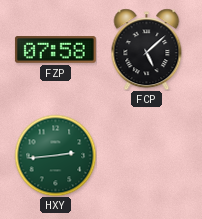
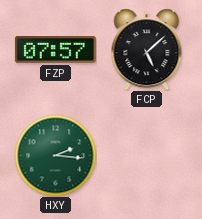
FZP: 07:58 -> 07:57
HXY: 2:44 -> 2:16
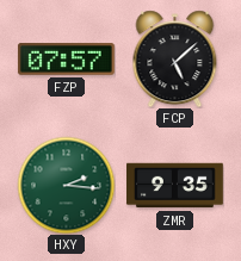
ZMR: none -> 9:35
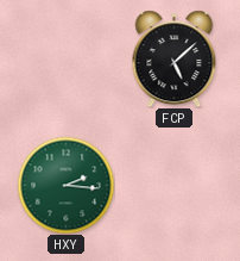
FZP: 07:57 -> none
ZMR: 9:35 -> none
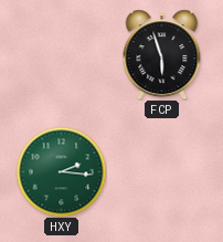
FCP: 5:08 -> 5:57
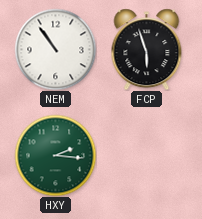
NEM: none -> 10:54
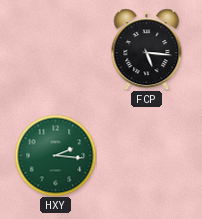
NEM: 10:54 -> none
FCP: 5:57 -> 5:16
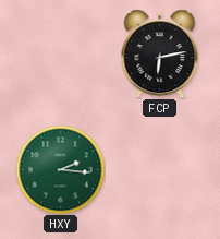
FCP: 5:16 -> 6:13
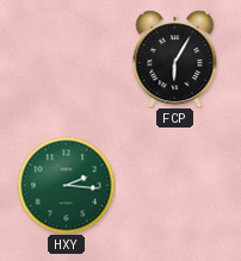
FCP: 6:13 -> 6:05
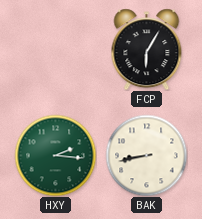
BAK: none -> 8:43
